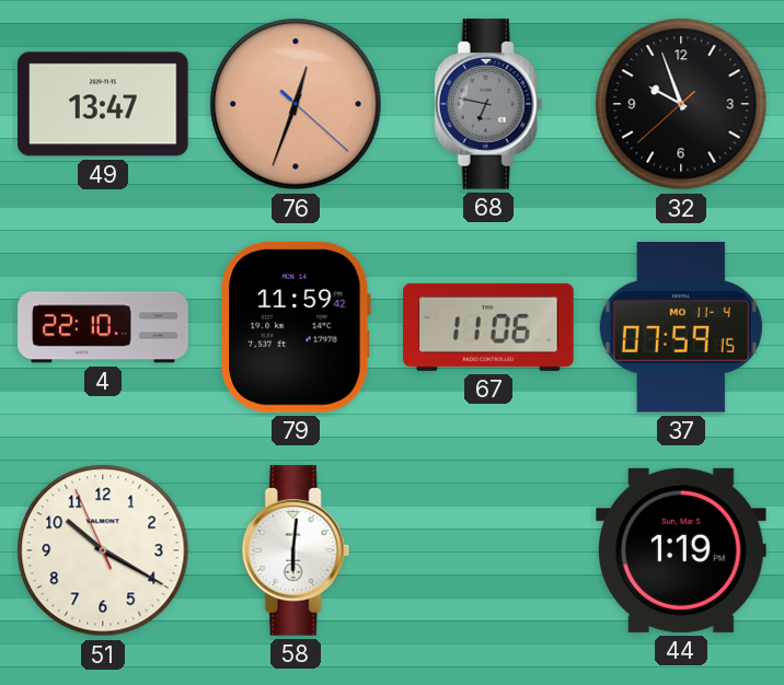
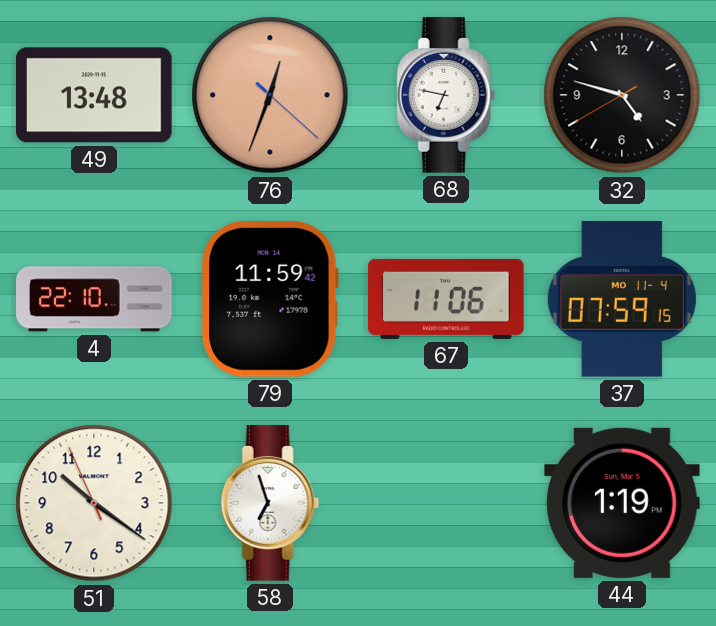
49: 13:47 -> 13:48
68 dial: grey -> white
32: 9:56 -> 4:47
51: 10:19 -> 10:20
58: 6:01 -> 6:57
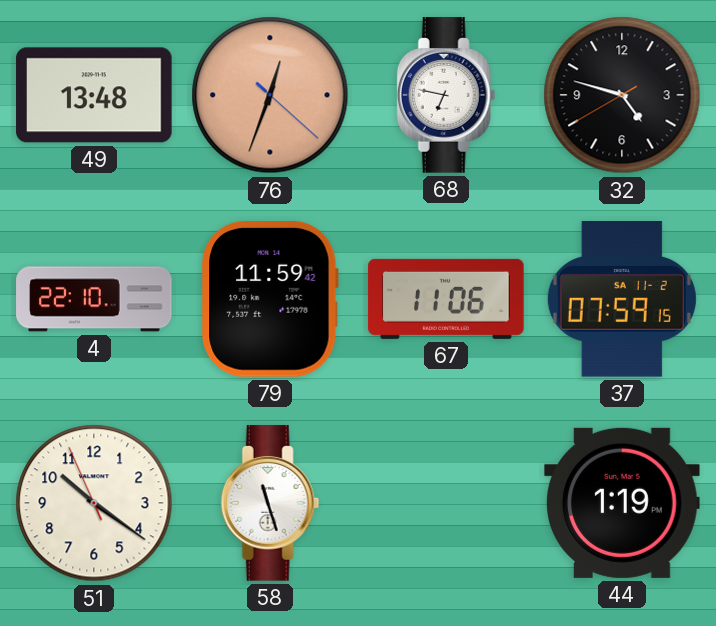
37 date: MO 11-4 -> SA 11-2
58: 6:57 -> 11:27
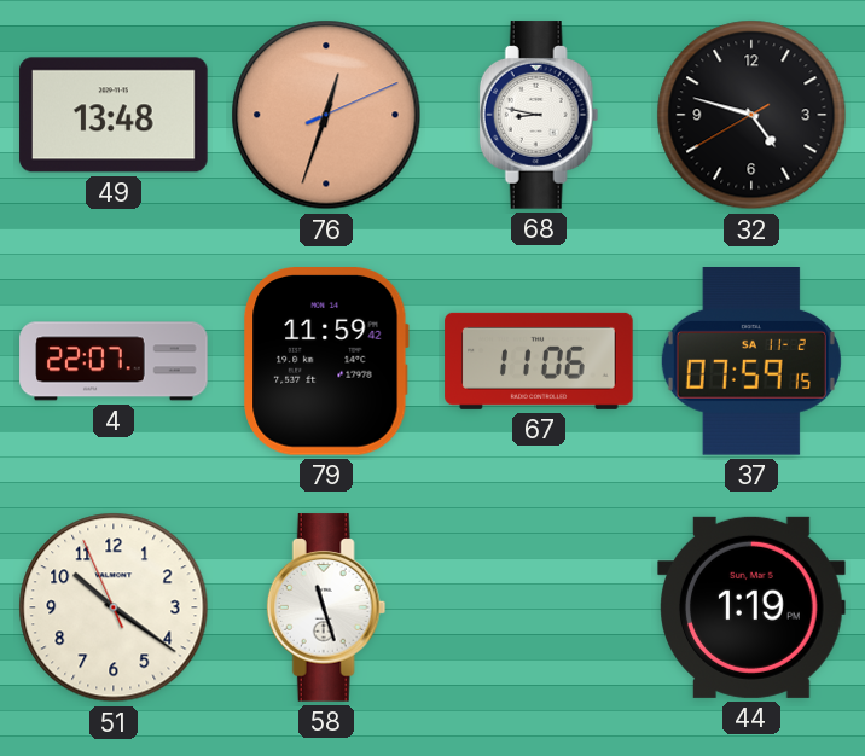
76: 12:33:22 -> 12:33:11
68: 6:47 -> 8:47
4: 22:10 -> 22:07
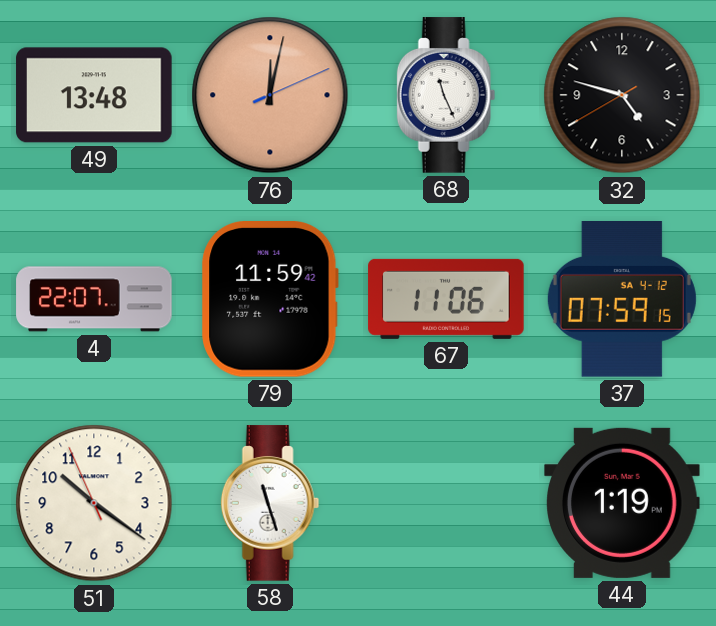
76: 12:33 -> 12:02
68: 8:47 -> 11:26
37 date: SA 11-2 -> SA 4-12
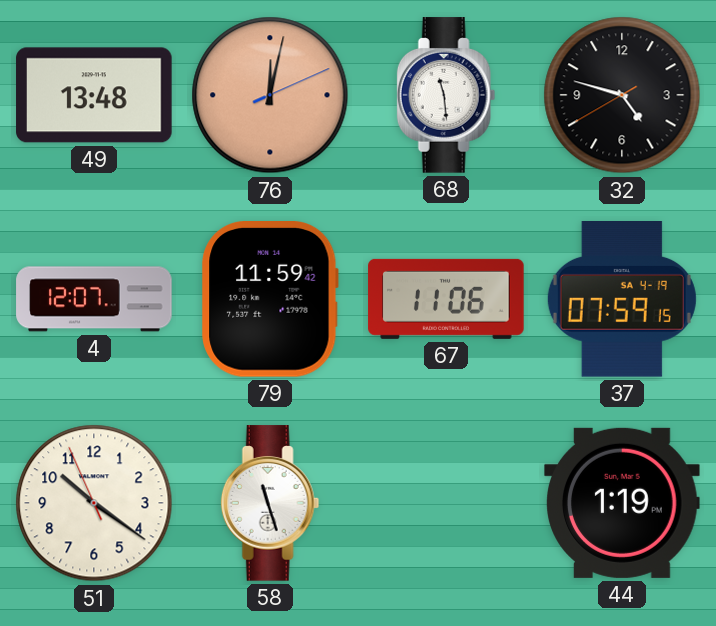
68: 11:26 -> 11:29
4: 22:07 -> 12:07
37 date: SA 4-12 -> SA 4-19
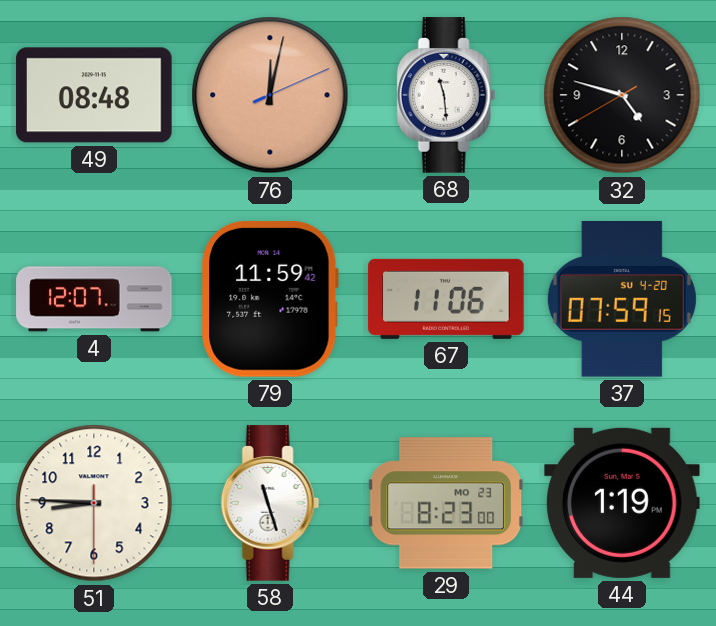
49: 13:48 -> 08:48
37 date: SA 4-19 -> SU 4-20
51: 10:20 -> 8:45
29: none -> 8:23
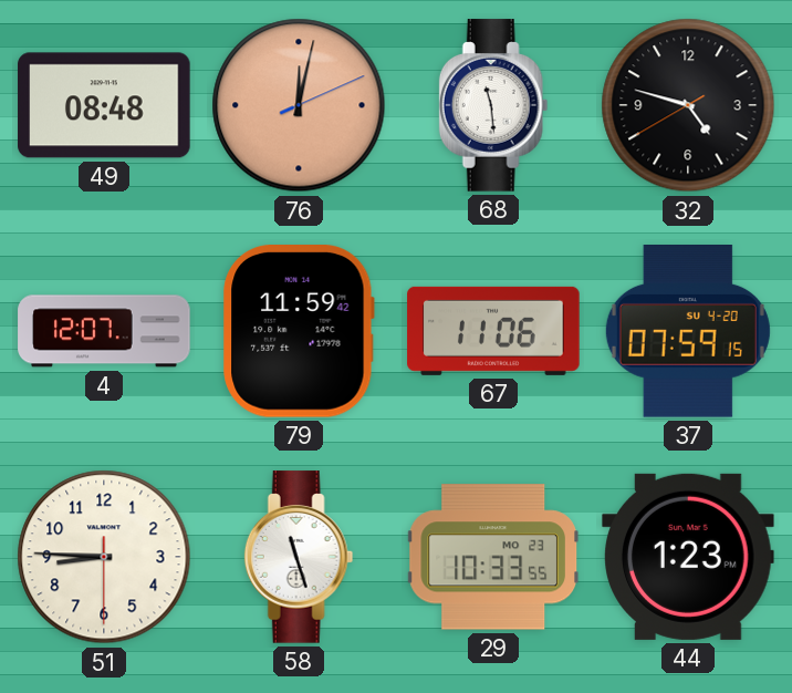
29: 8:23 -> 10:33
44: 1:19 -> 1:23
